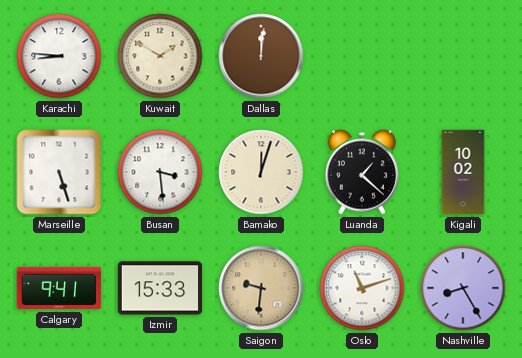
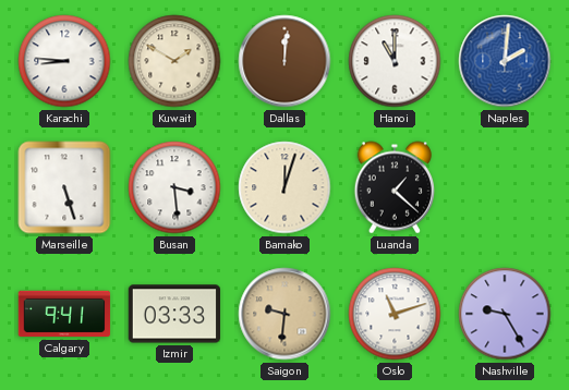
Hanoi: none -> 11:00
Naples: none -> 2:01
Kigali: 10:02 -> none
Izmir: 15:33 -> 03:33
Nashville: 8:25 -> 9:25
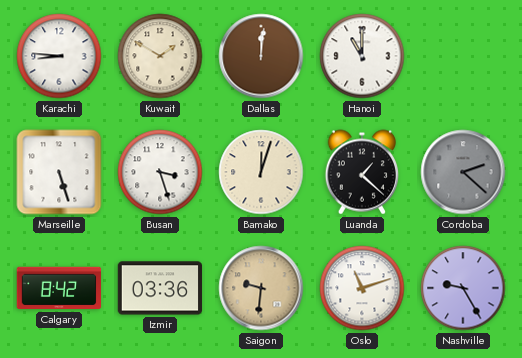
Naples: 2:01 -> none
Busan: 3:29 -> 3:27
Cordoba: none -> 2:22
Calgary: 9:41 -> 8:42
Izmir: 03:33 -> 03:36
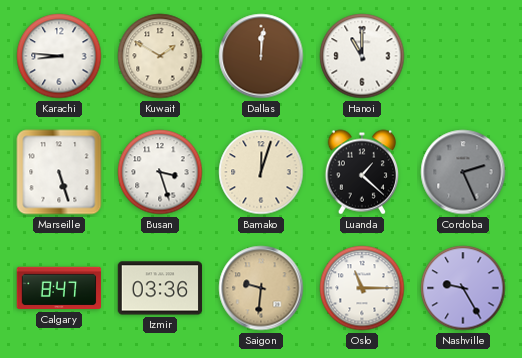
Cordoba: 2:22 -> 2:26
Calgary: 8:42 -> 8:47
Oslo: 11:12 -> 11:15
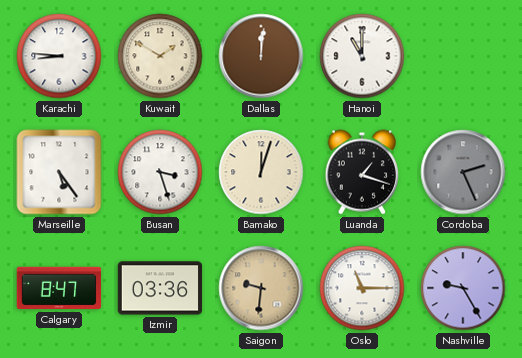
Marseille: 5:27 -> 5:24
Luanda: 1:22 -> 1:18
